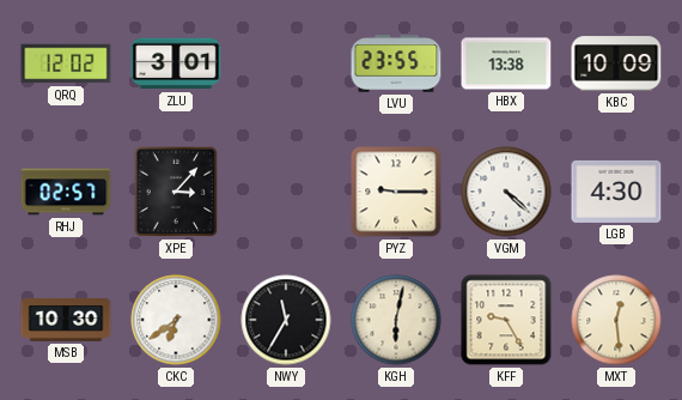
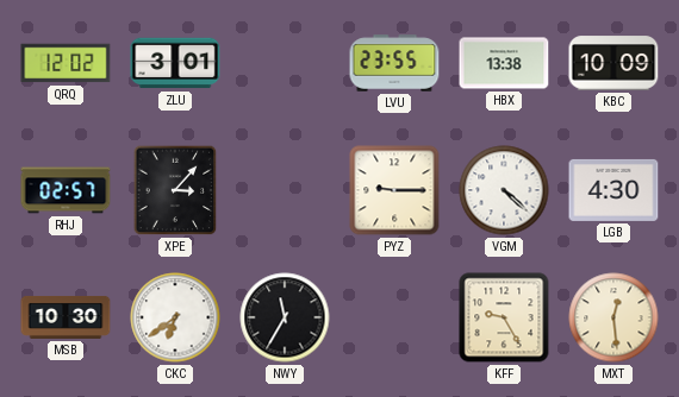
KGH: 6:02 -> none
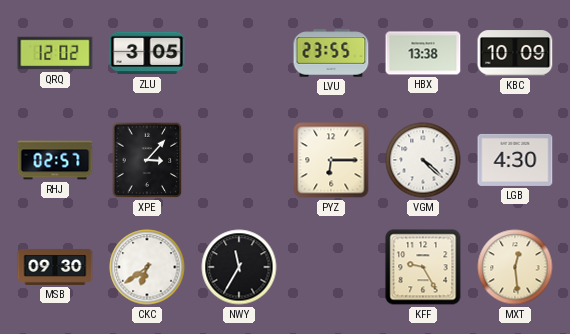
ZLU: 3:01 -> 3:05
PYZ: 9:15 -> 6:15
MSB: 10:30 -> 09:30
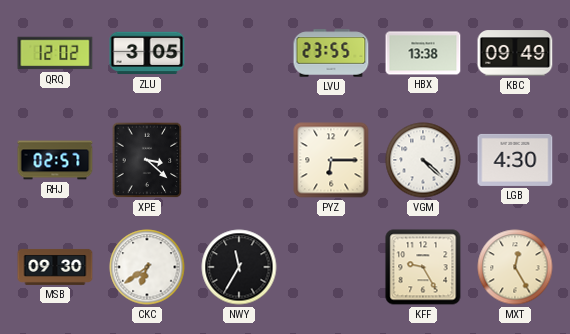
KBC: 10:09 -> 09:49
XPE: 3:07 -> 3:22
MXT: 12:29 -> 12:25
